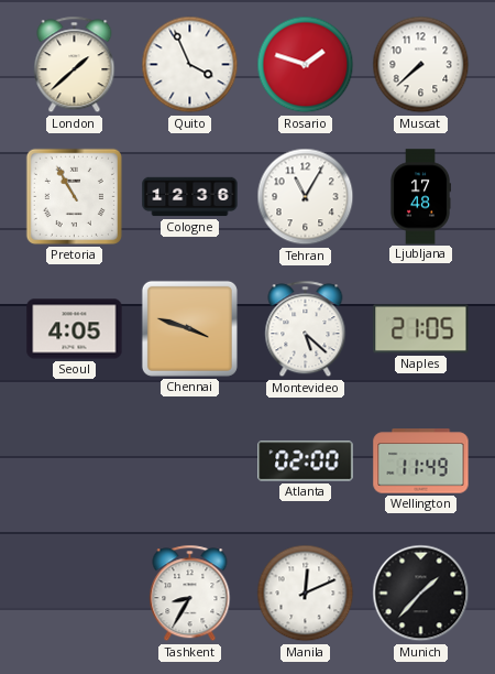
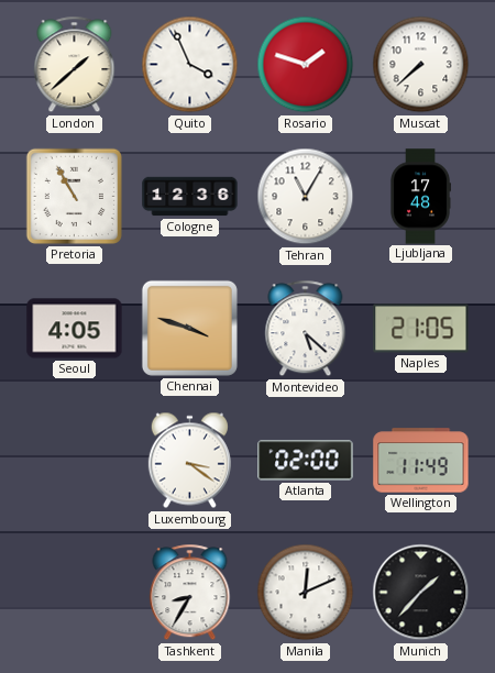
Luxembourg: none -> 3:21
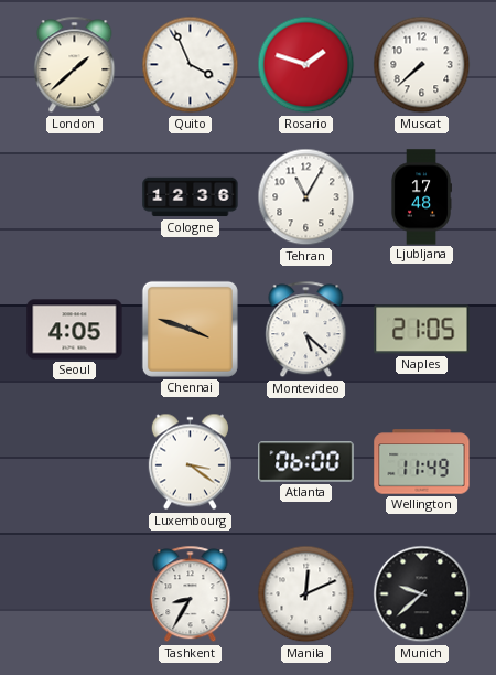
Pretoria: 10:55 -> none
Atlanta: 02:00 -> 06:00
Munich: 1:37 -> 9:38
